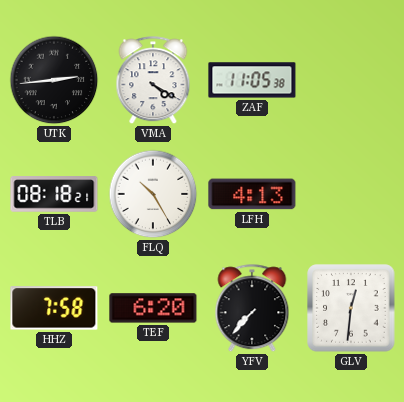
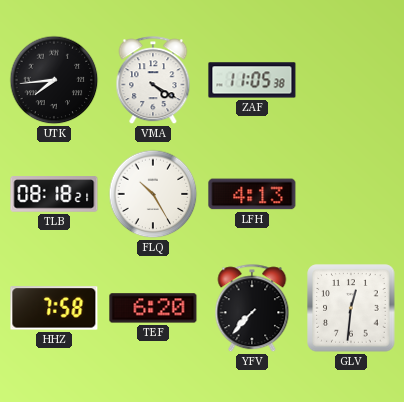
UTK: 2:44 -> 7:44
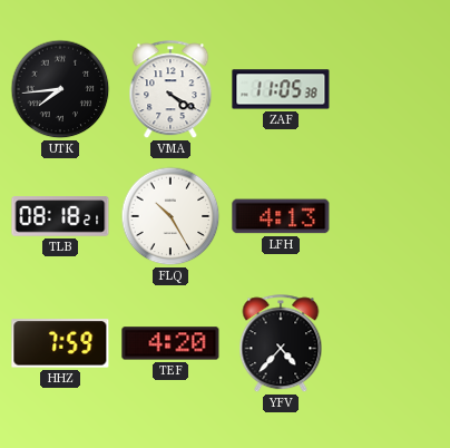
HHZ: 7:58 -> 7:59
TEF: 6:20 -> 4:20
YFV: 7:37 -> 4:37
GLV: 12:31 -> none
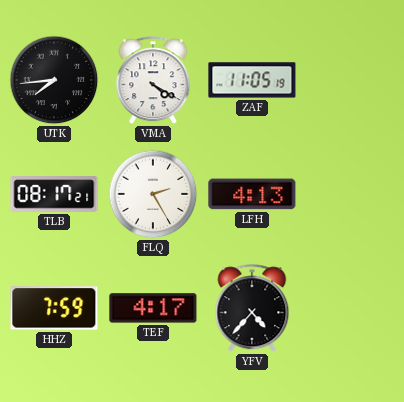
ZAF: 11:05:38 -> 11:05:19
TLB: 08:18 -> 08:17
FLQ: 10:25 -> 2:25
TEF: 4:20 -> 4:17
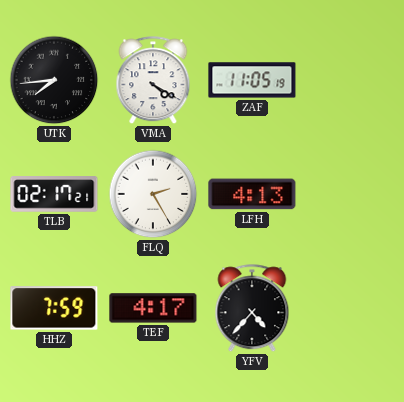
TLB: 08:17 -> 02:17
